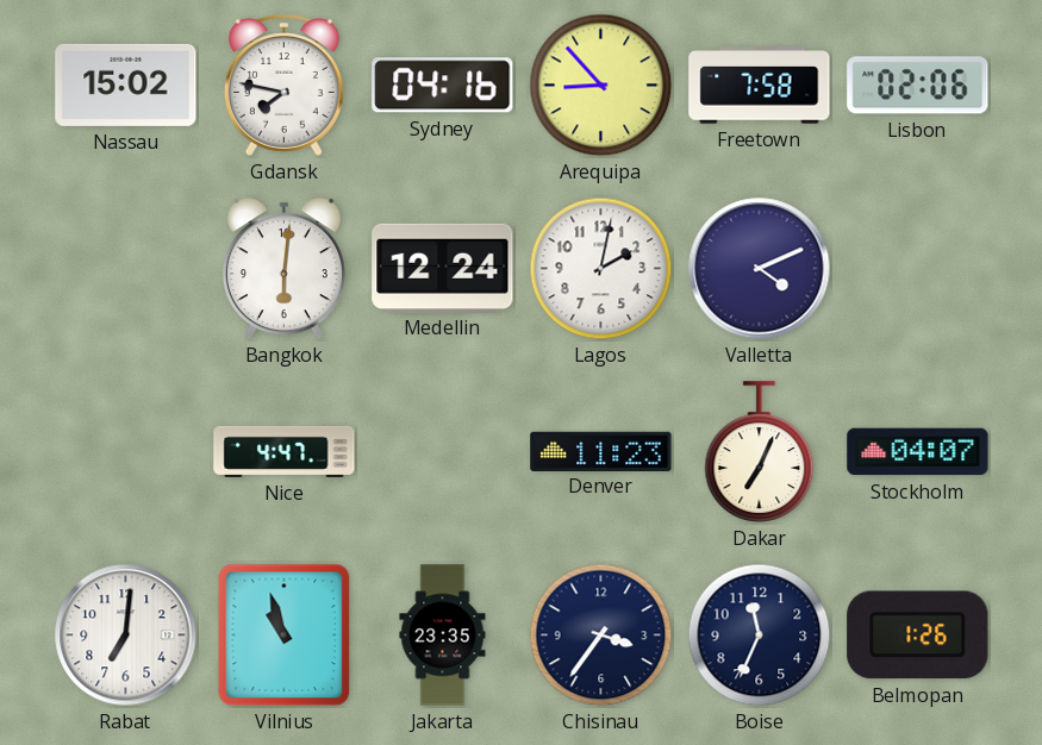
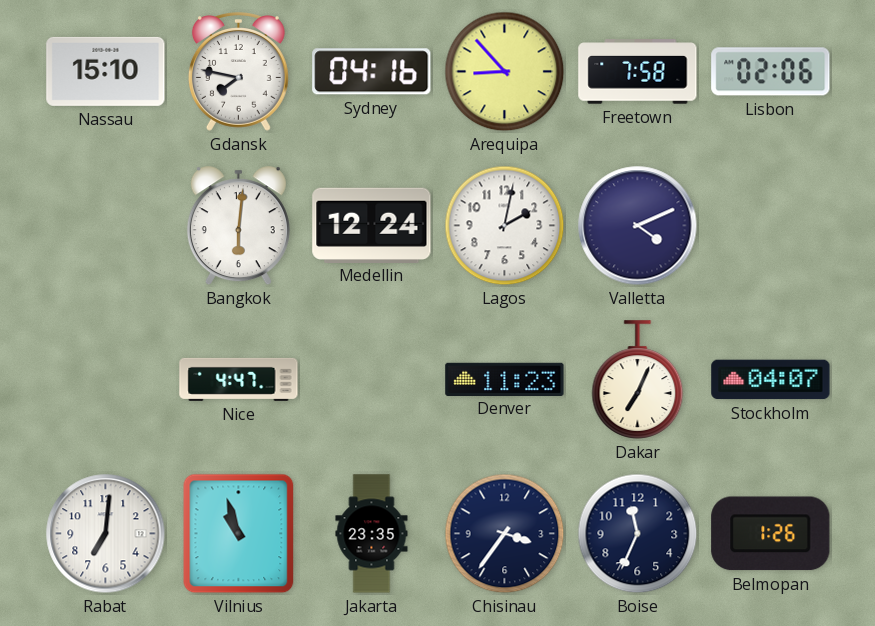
Nassau: 15:02 -> 15:10
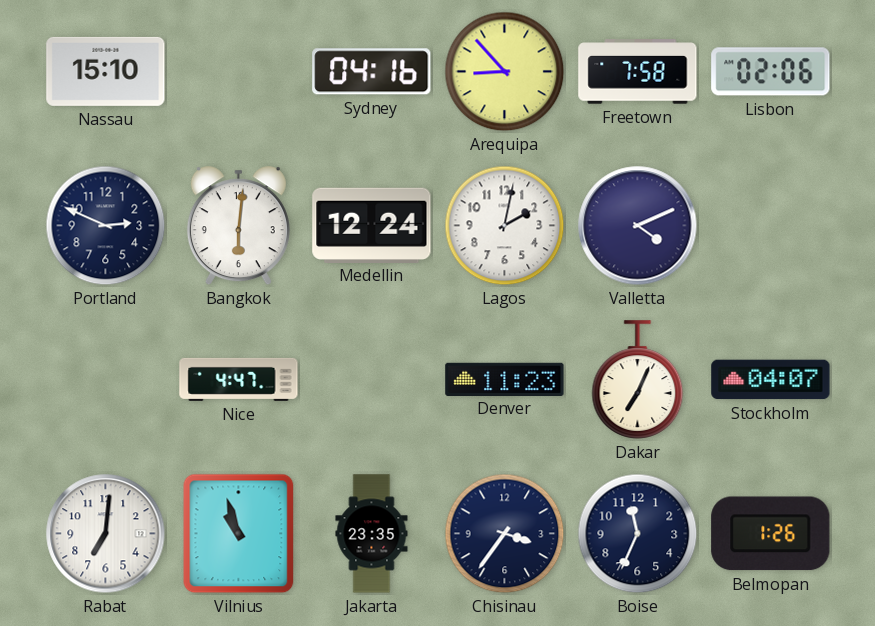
Gdansk: 7:47 -> none
Portland: none -> 2:49
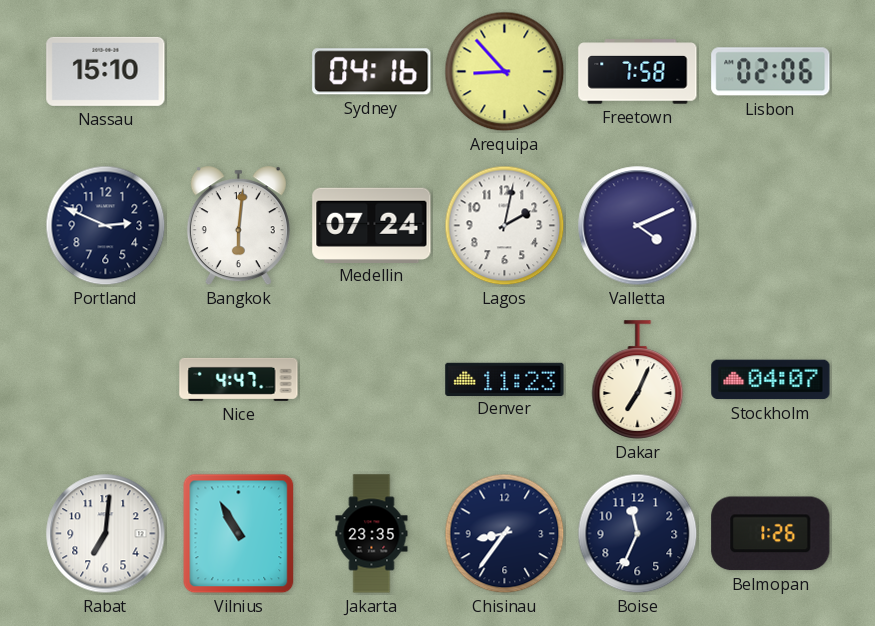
Medellin: 12:24 -> 07:24
Vilnius: 10:57 -> 10:55
Chisinau: 3:36 -> 8:36
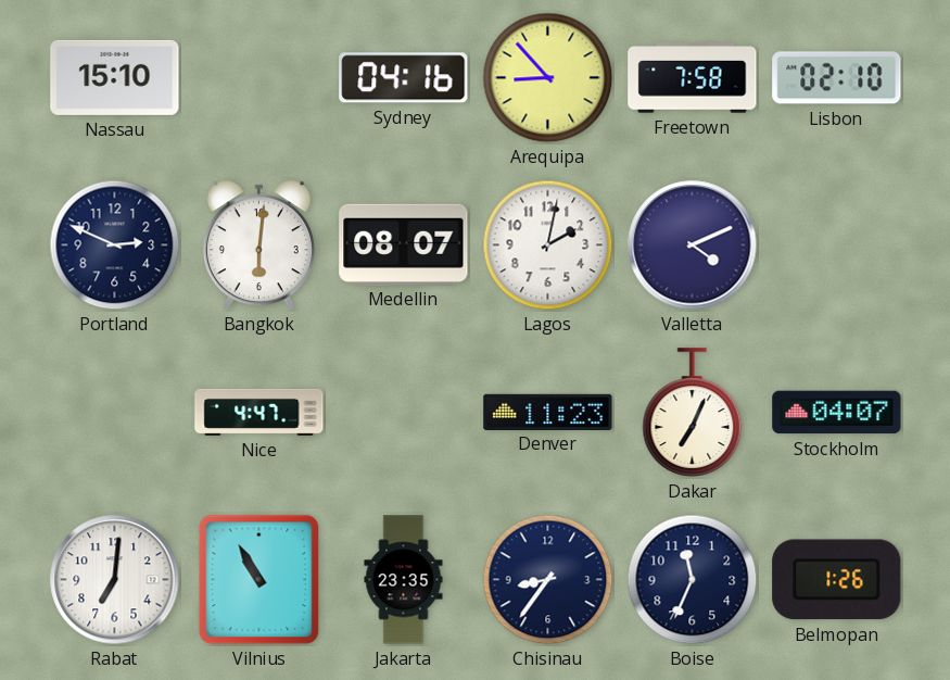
Lisbon: 02:06 -> 02:10
Medellin: 07:24 -> 08:07
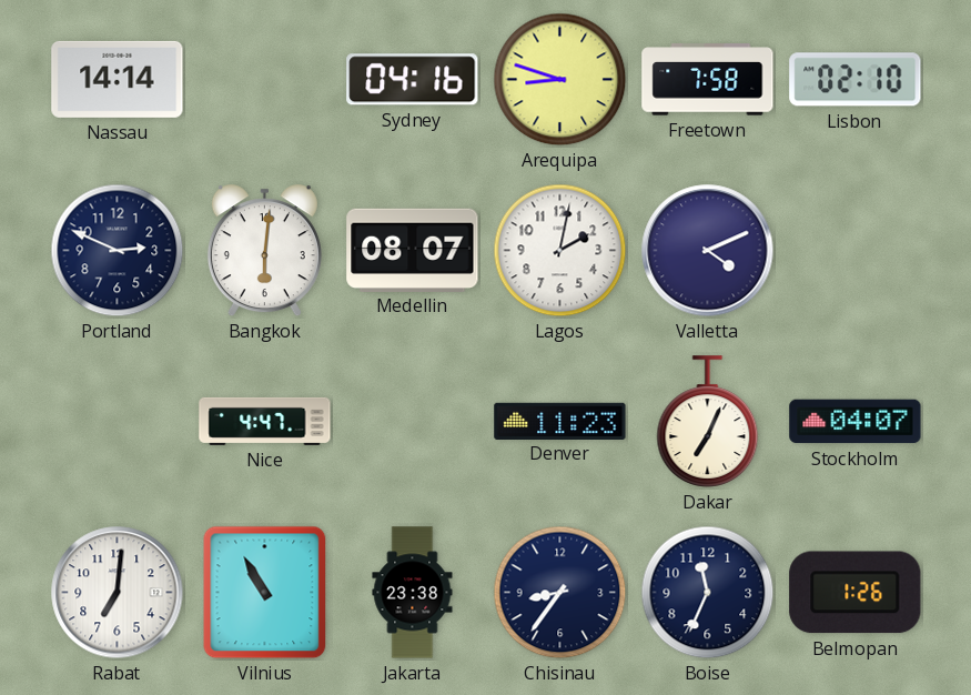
Nassau: 15:10 -> 14:14
Arequipa: 8:53 -> 8:48
Jakarta: 23:35 -> 23:38
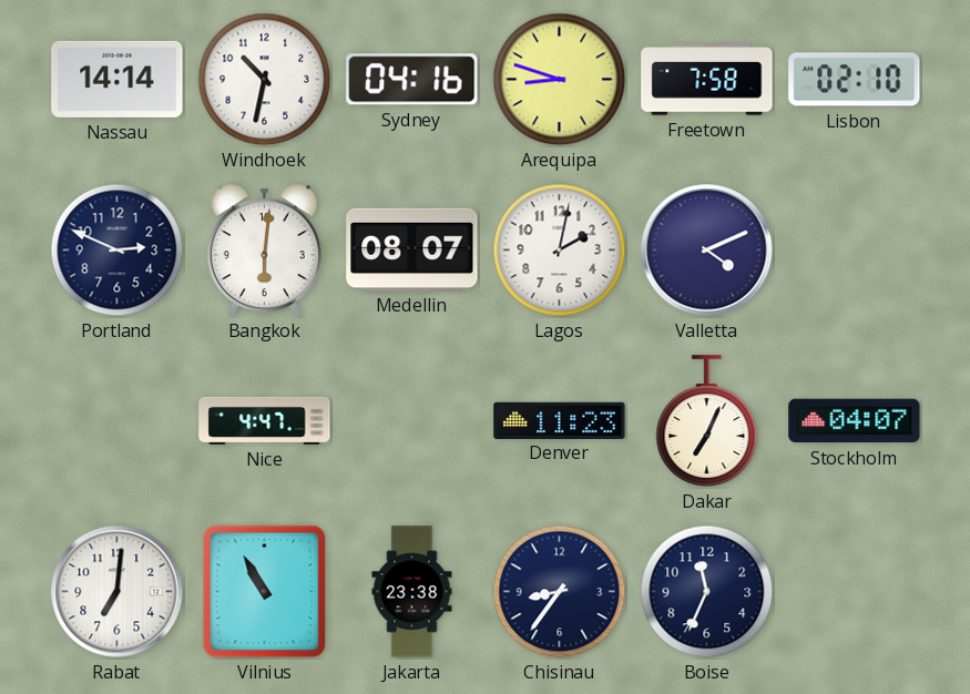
Windhoek: none -> 10:32
Belmopan: 1:26 -> none
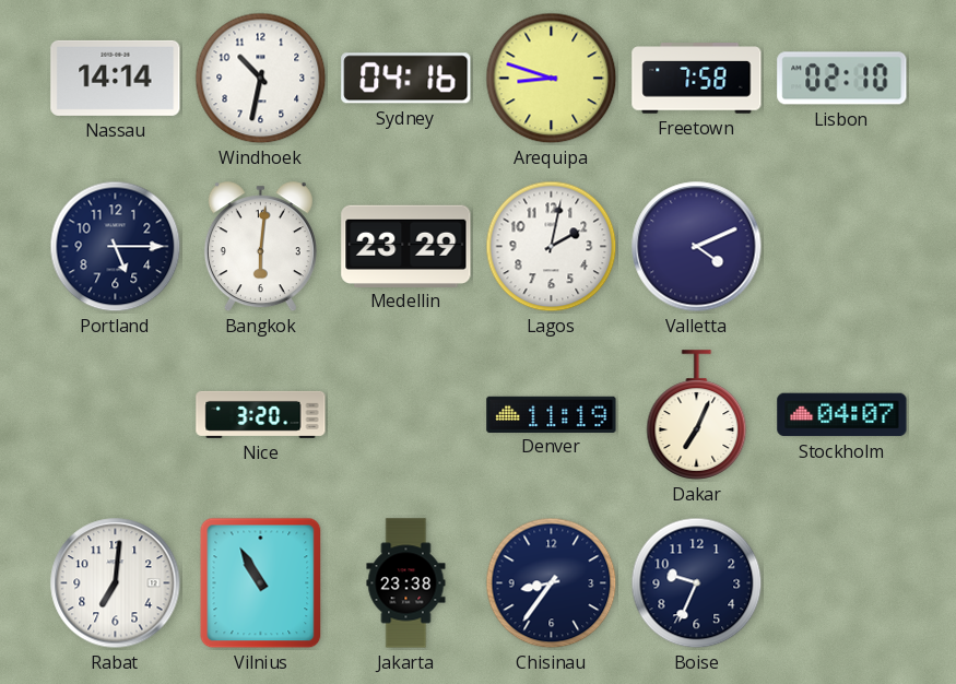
Portland: 2:49 -> 5:15
Medellin: 08:07 -> 23:29
Nice: 4:47 -> 3:20
Denver: 11:23 -> 11:19
Boise: 11:34 -> 9:34
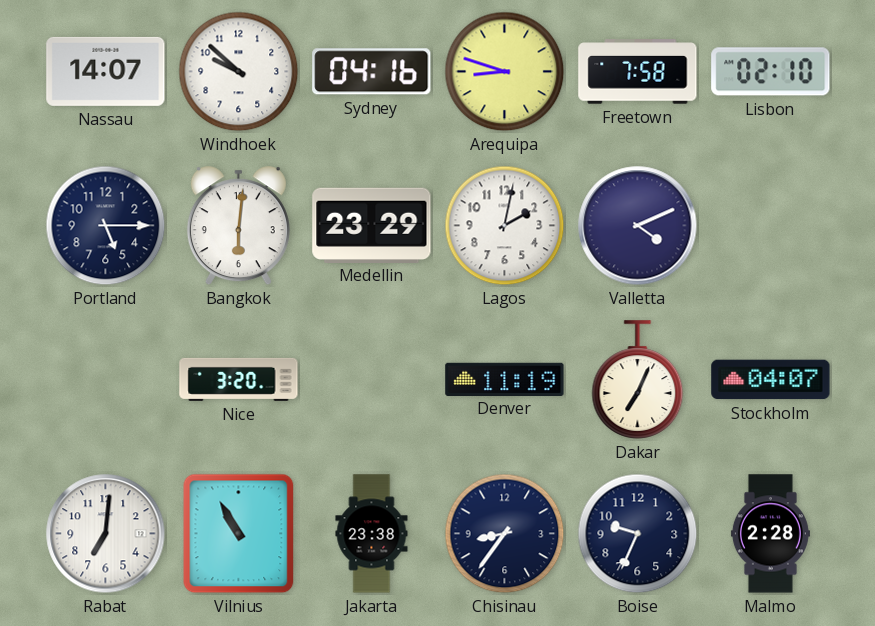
Nassau: 14:14 -> 14:07
Windhoek: 10:32 -> 9:52
Malmo: none -> 2:28
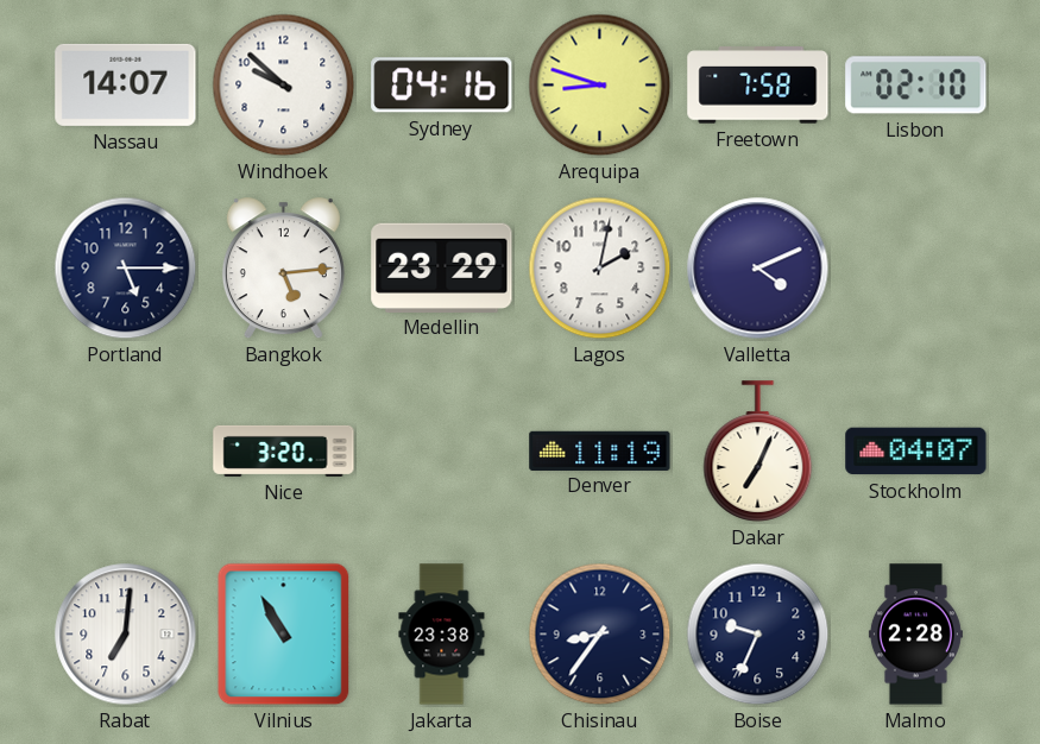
Bangkok: 6:01 -> 5:14
